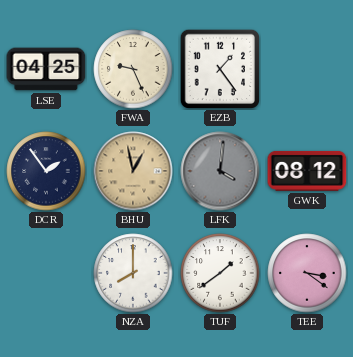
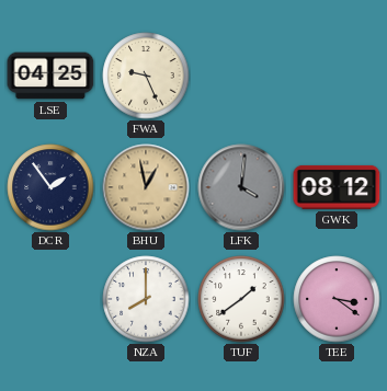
EZB: 1:24 -> none
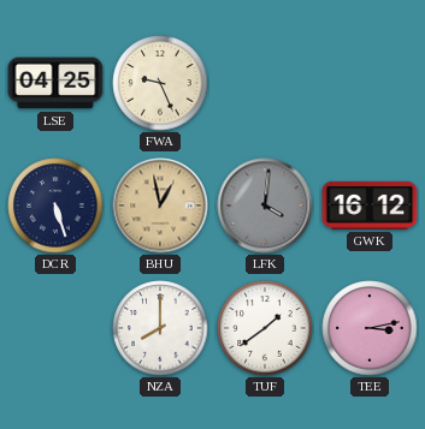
DCR: 1:54 -> 5:27
GWK: 08:12 -> 16:12
TEE: 3:21 -> 3:13
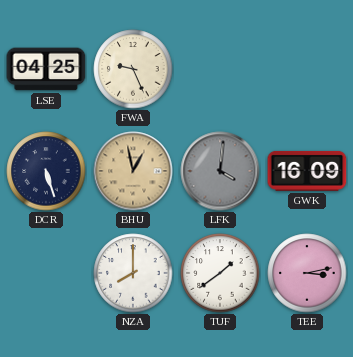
GWK: 16:12 -> 16:09
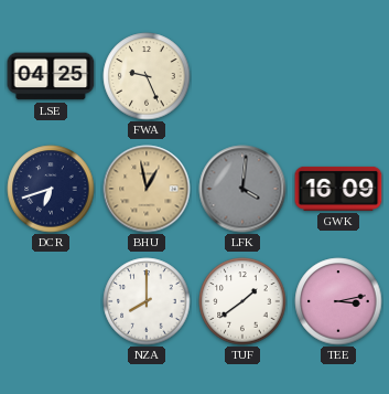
DCR: 5:27 -> 6:42
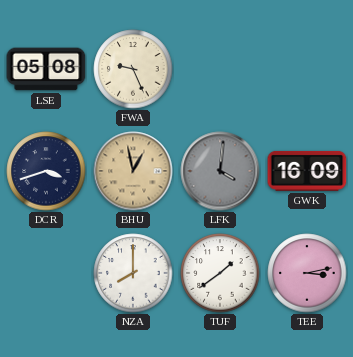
LSE: 04:25 -> 05:08
DCR: 6:42 -> 3:42
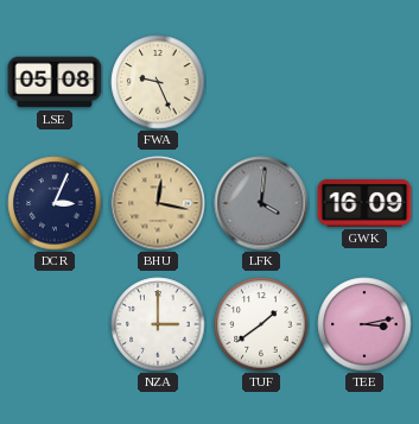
DCR: 3:42 -> 3:04
BHU: 12:58 -> 12:17
NZA: 8:00 -> 3:00
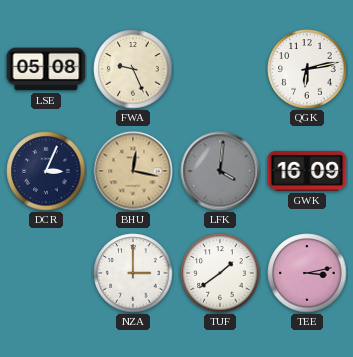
QGK: none -> 6:13
